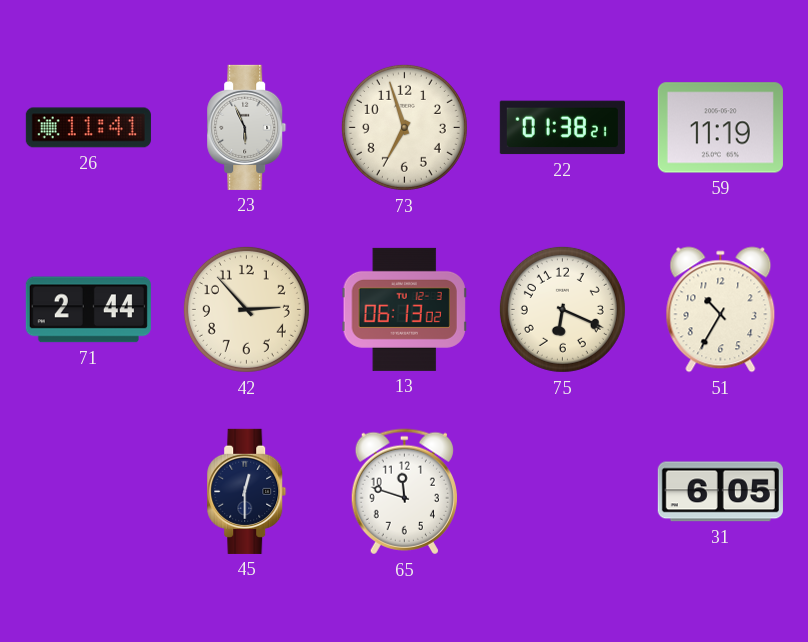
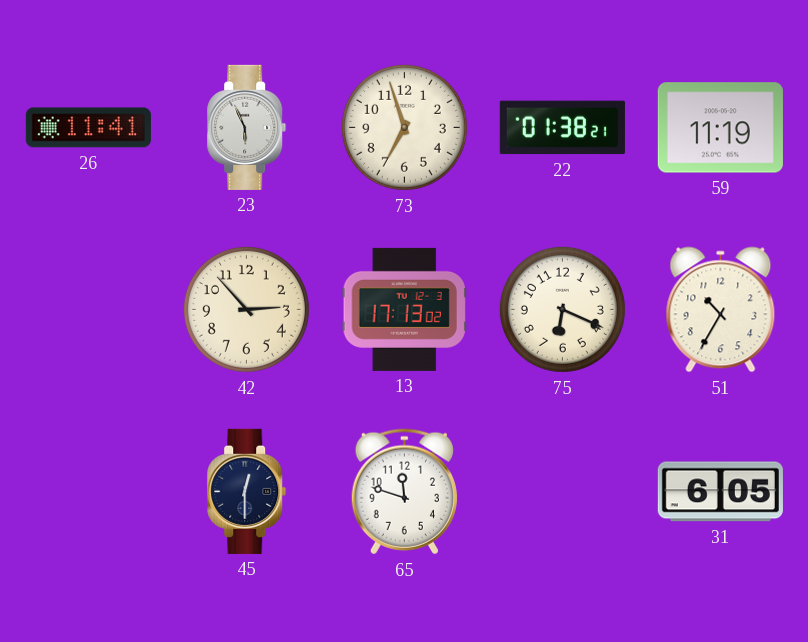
71: 2:44 -> none
13: 06:13 -> 17:13
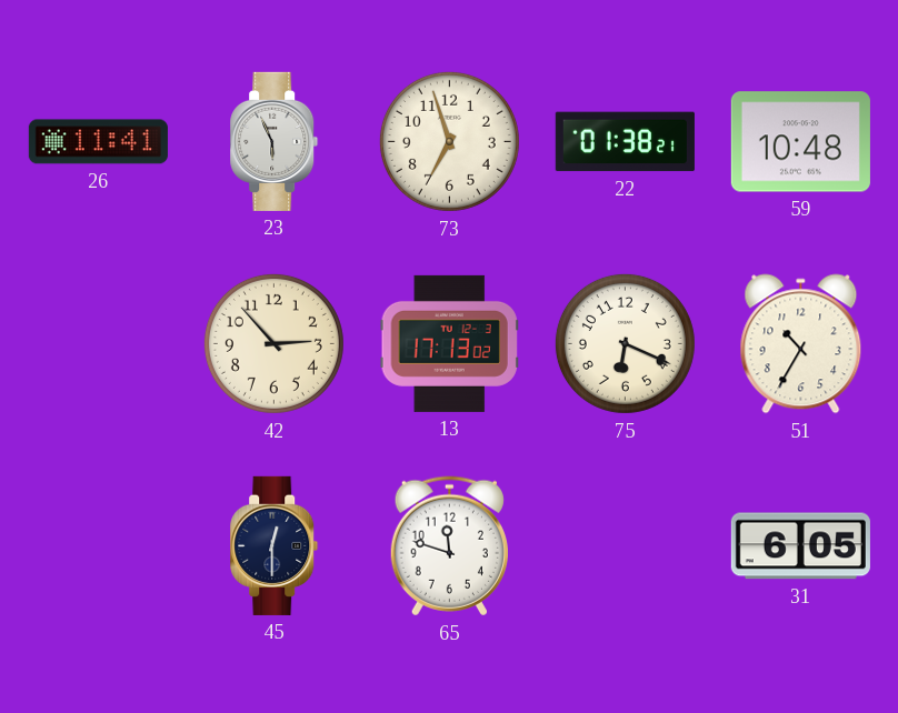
59: 11:19 -> 10:48
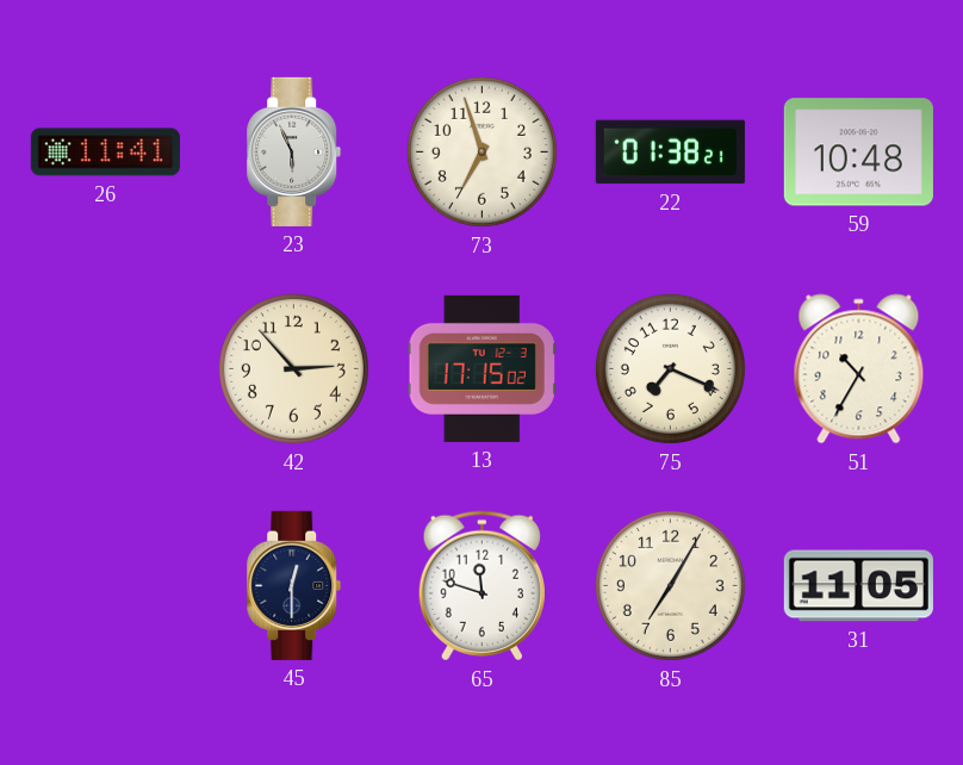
13: 17:13 -> 17:15
75: 6:19 -> 7:19
85: none -> 7:05
31: 6:05 -> 11:05
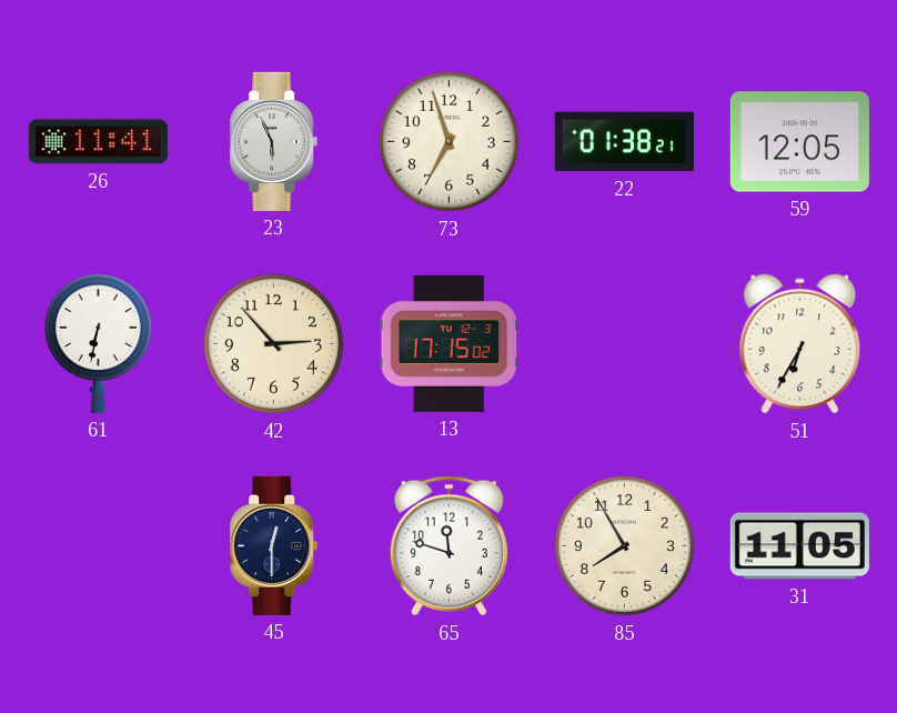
59: 10:48 -> 12:05
61: none -> 6:32
75: 7:19 -> none
51: 10:35 -> 6:35
85: 7:05 -> 7:55
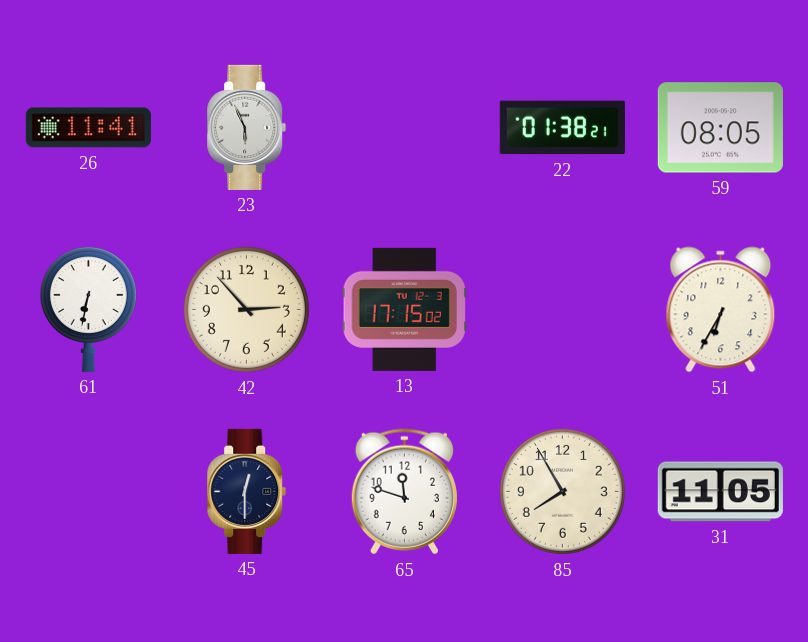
73: 6:57 -> none
59: 12:05 -> 08:05
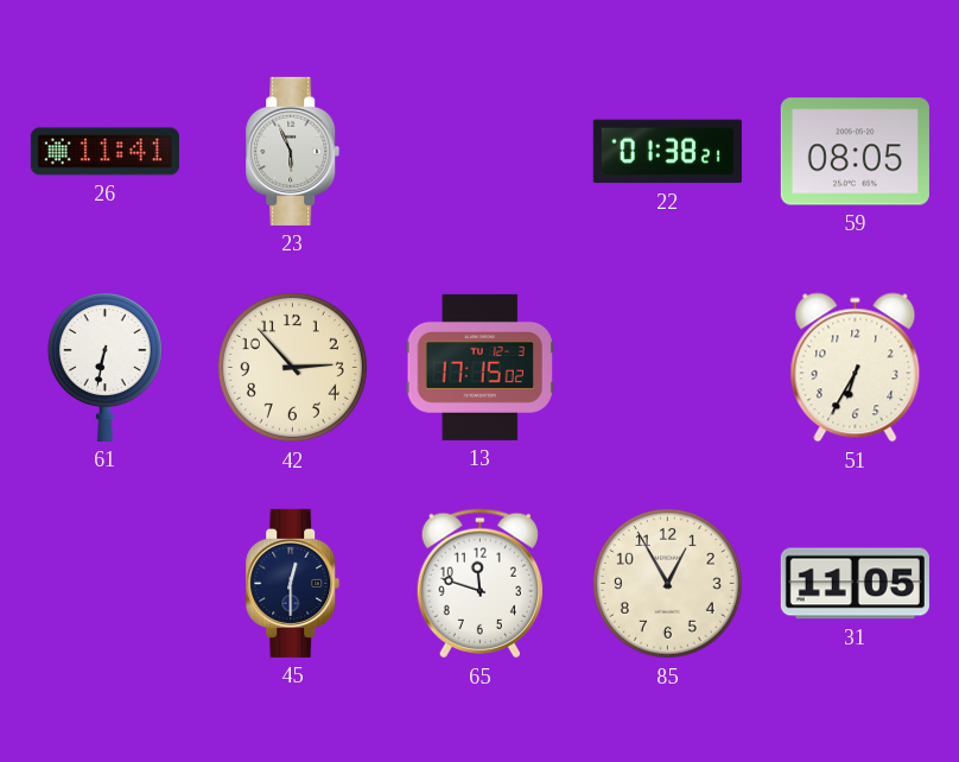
85: 7:55 -> 12:55
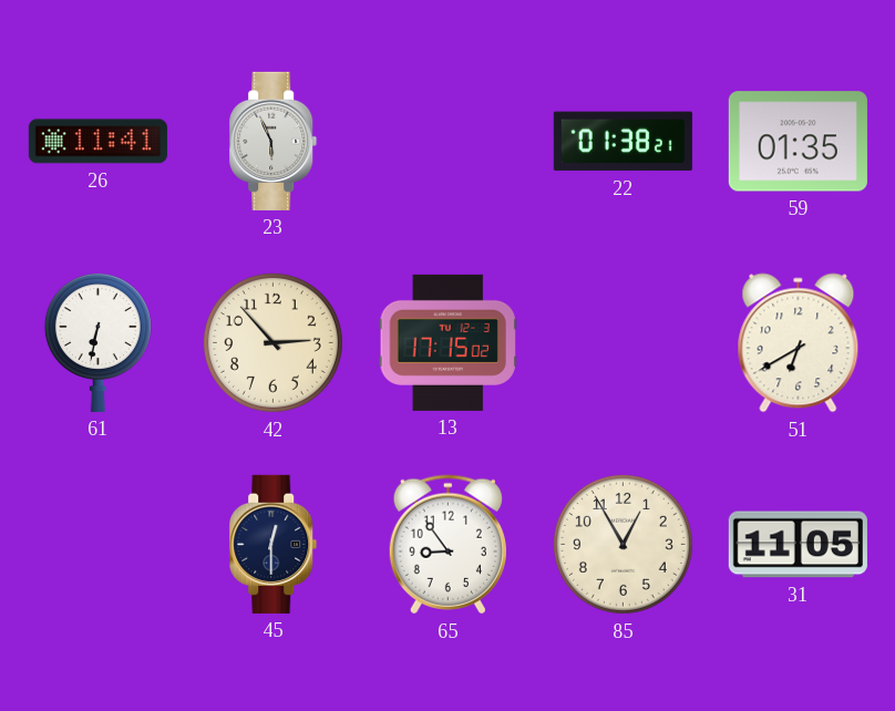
59: 08:05 -> 01:35
51: 6:35 -> 6:40
65: 11:48 -> 8:54
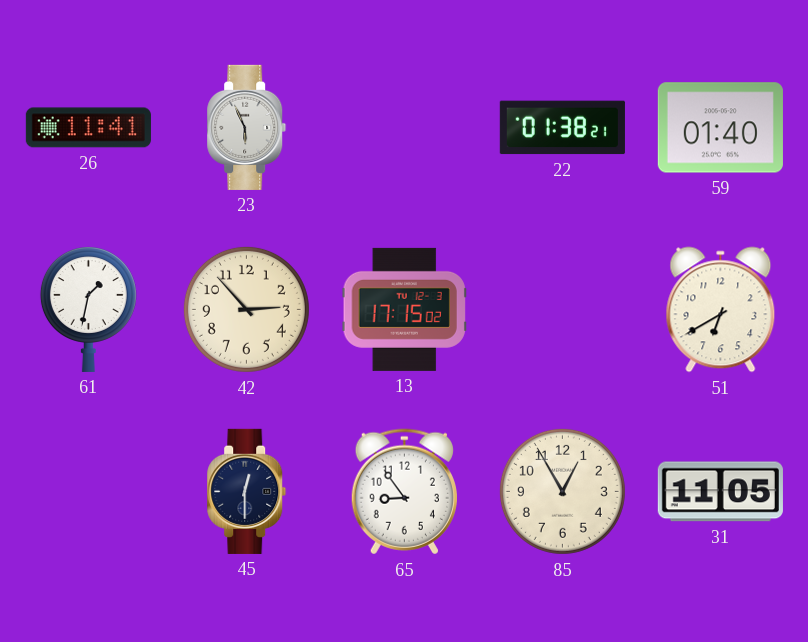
59: 01:35 -> 01:40
61: 6:32 -> 1:32
